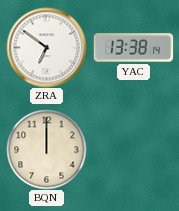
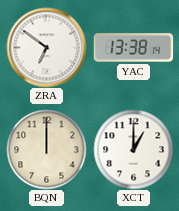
XCT: none -> 1:00
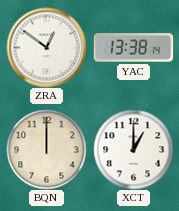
ZRA: 6:51 -> 12:51
